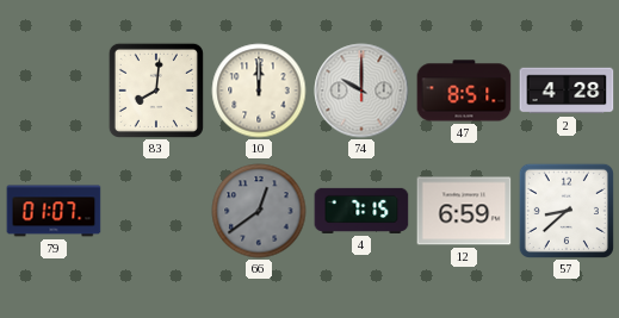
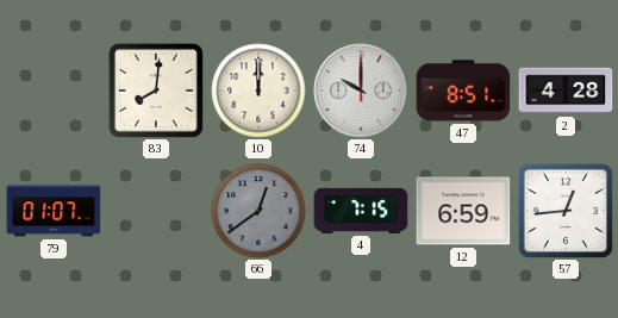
57: 8:38 -> 12:44
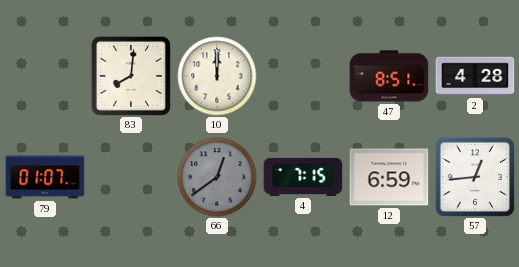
74: 10:00 -> none
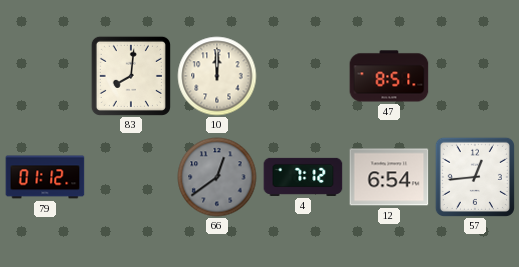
2: 4:28 -> none
79: 01:07 -> 01:12
4: 7:15 -> 7:12
12: 6:59 -> 6:54
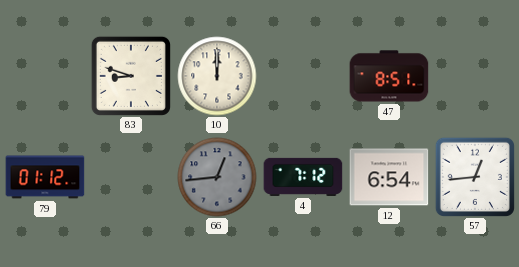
83: 8:01 -> 8:48
66: 12:39 -> 12:44
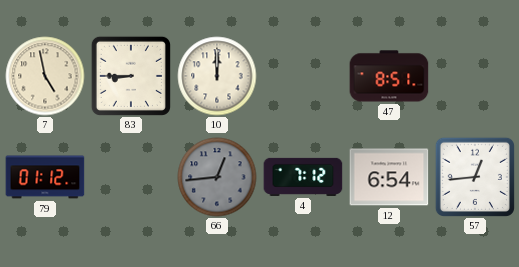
7: none -> 4:58
83: 8:48 -> 8:45
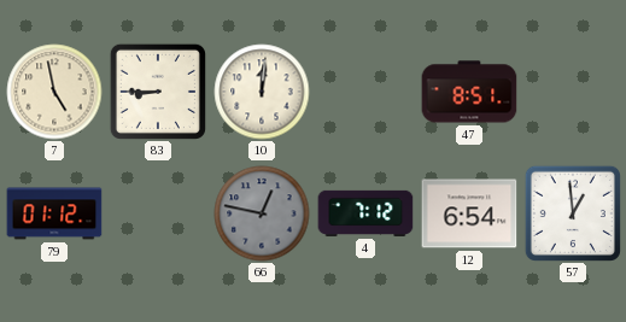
10: 12:00 -> 12:01
66: 12:44 -> 12:47
57: 12:44 -> 12:59
